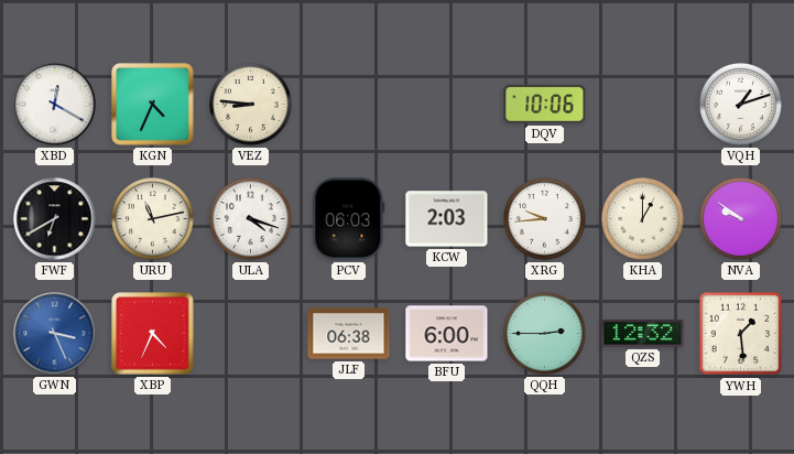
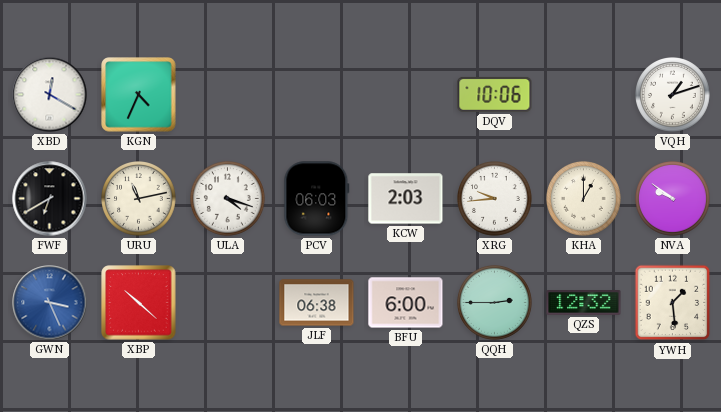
VEZ: 8:46 -> none
XBP: 4:34 -> 10:22
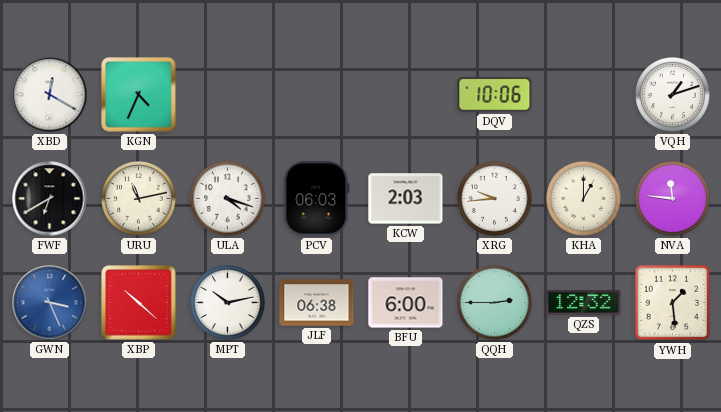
NVA: 9:51 -> 11:46
MPT: none -> 10:13
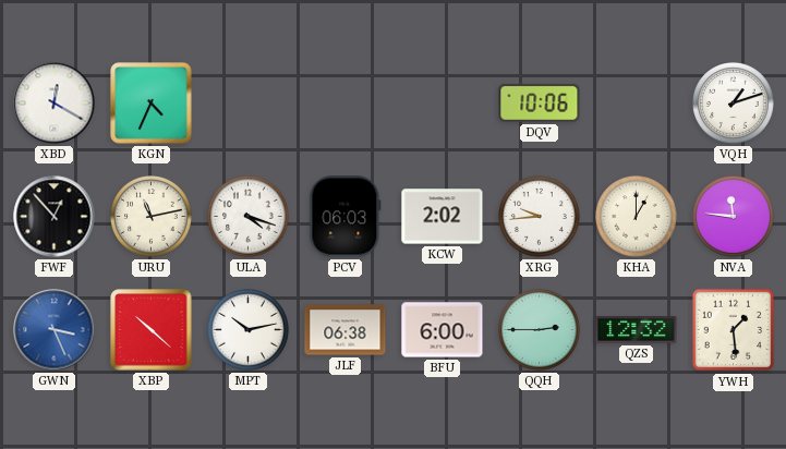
FWF: 6:40 -> 12:53
KCW: 2:03 -> 2:02
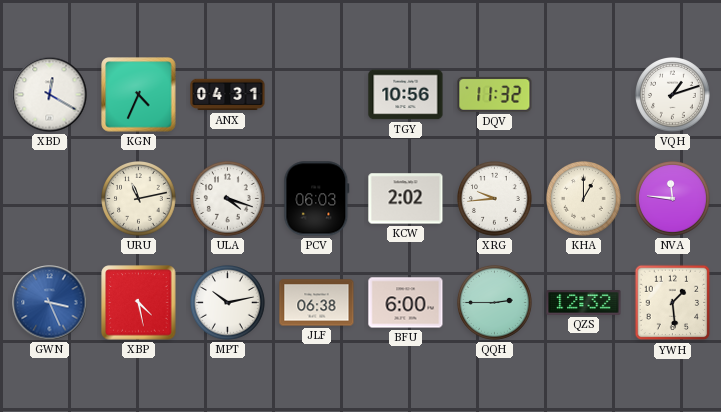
ANX: none -> 04:31
TGY: none -> 10:56
DQV: 10:06 -> 11:32
FWF: 12:53 -> none
XBP: 10:22 -> 4:28
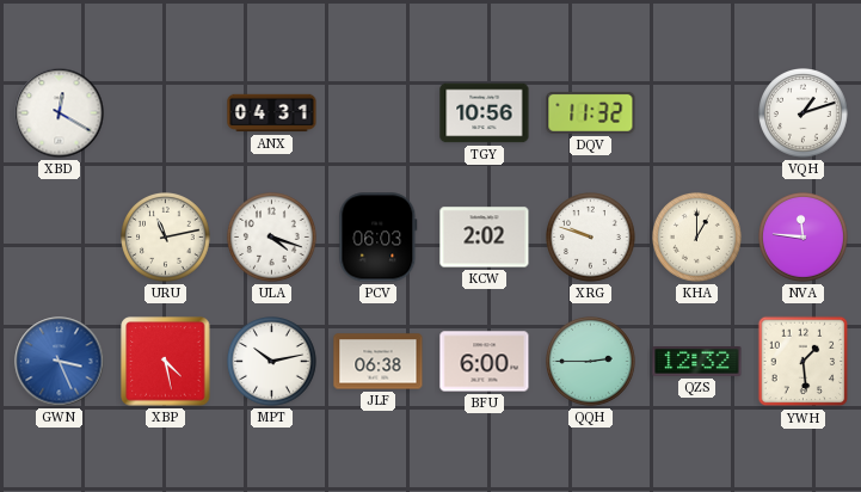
KGN: 4:34 -> none
XRG: 9:44 -> 9:48
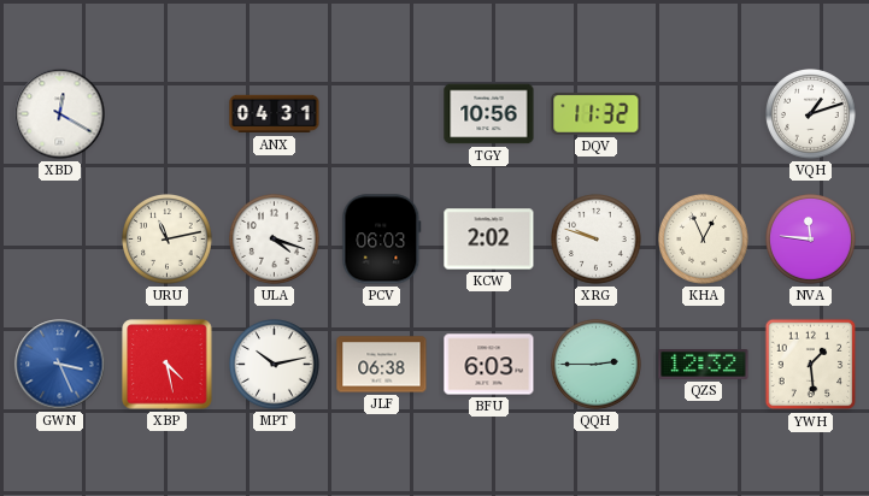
KHA: 1:00 -> 12:56
BFU: 6:00 -> 6:03
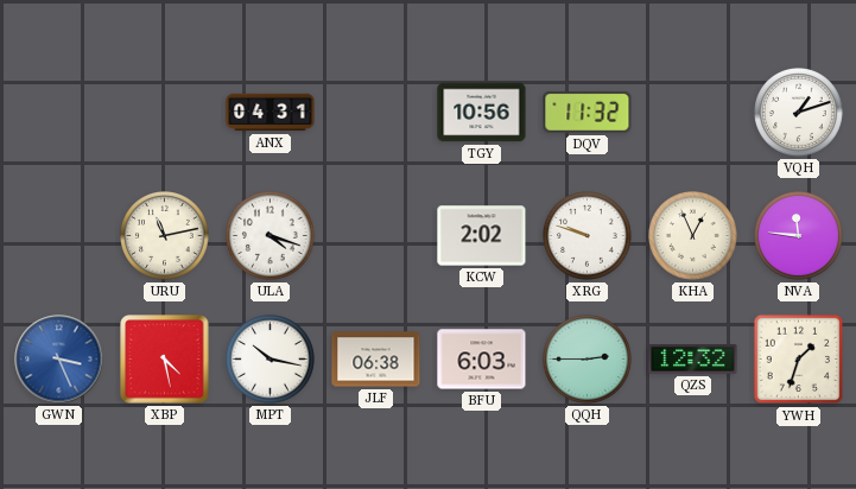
XBD: 12:20 -> none
PCV: 06:03 -> none
MPT: 10:13 -> 10:17
YWH: 1:29 -> 1:33
